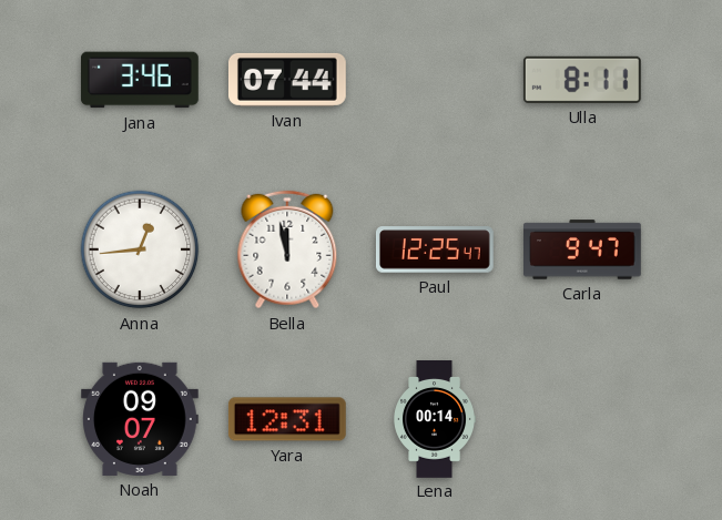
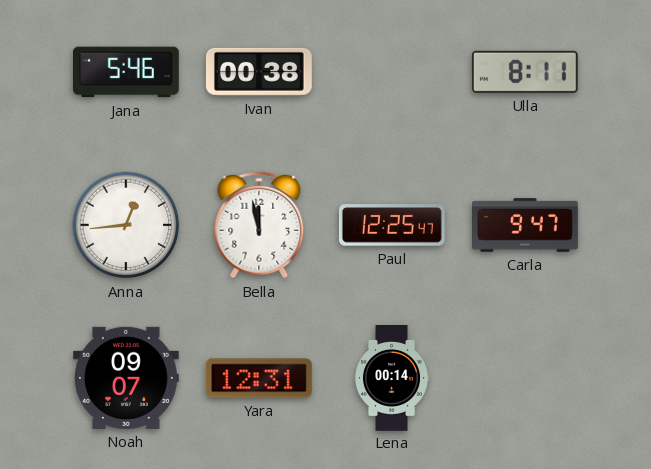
Jana: 3:46 -> 5:46
Ivan: 07:44 -> 00:38
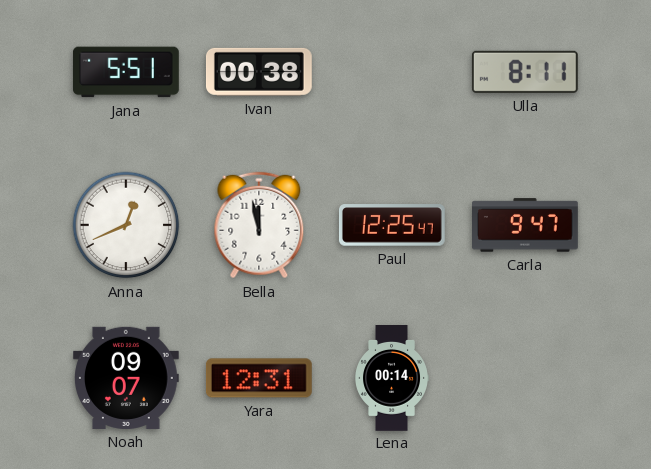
Jana: 5:46 -> 5:51
Anna: 12:44 -> 12:41
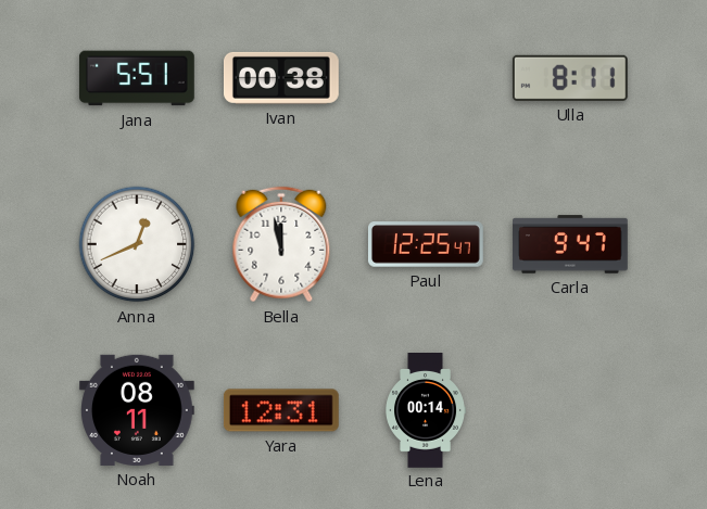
Noah: 09:07 -> 08:11
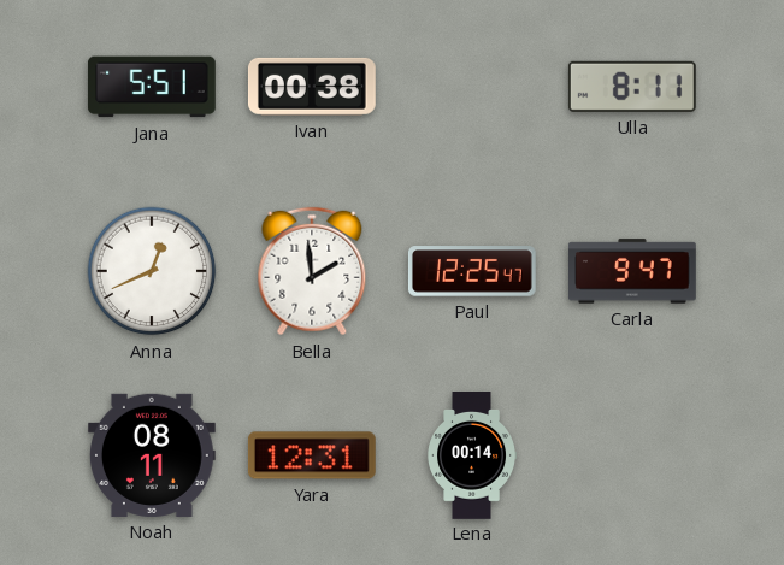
Bella: 11:58 -> 1:59
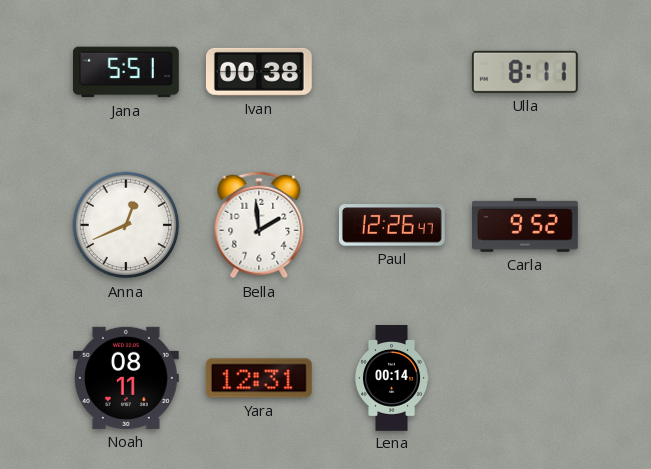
Paul: 12:25 -> 12:26
Carla: 9:47 -> 9:52
